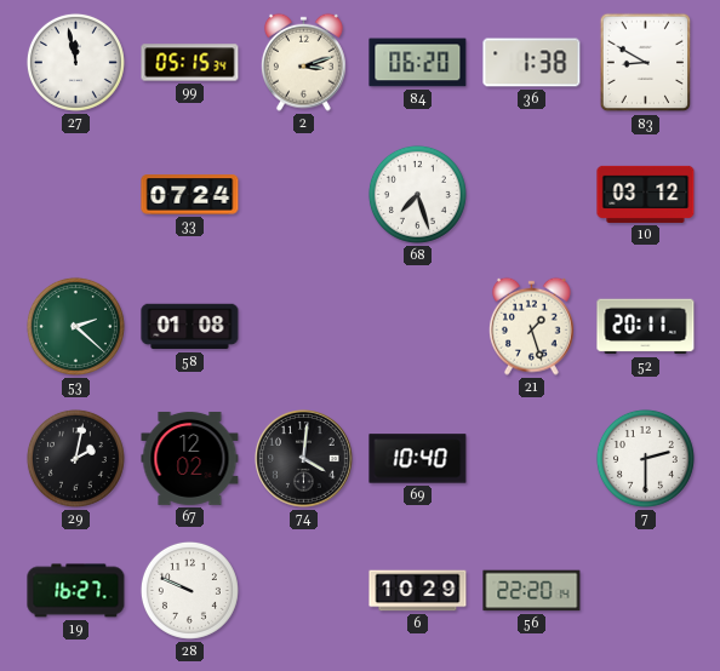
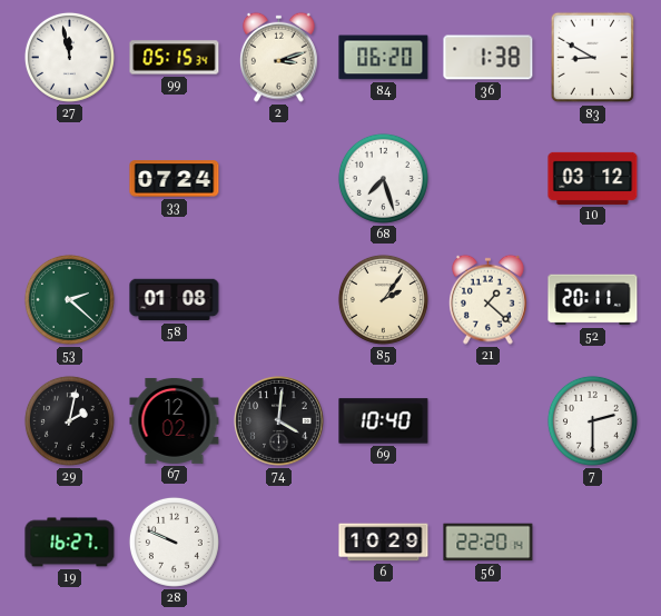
85: none -> 2:06
21: 1:27 -> 1:22
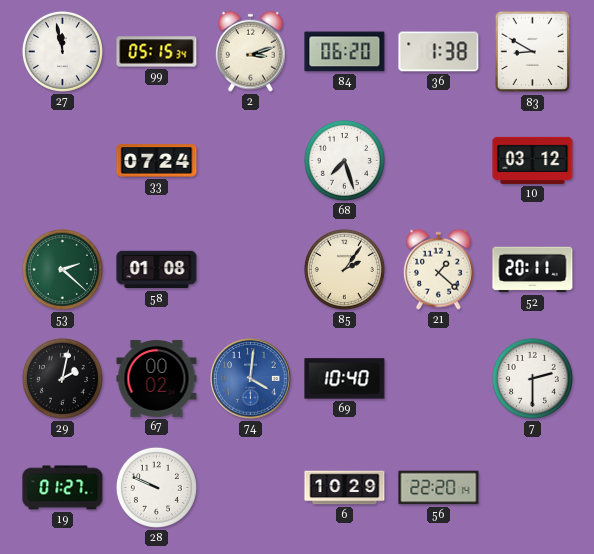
67: 12:02 -> 00:02
74 dial: black -> blue
19: 16:27 -> 01:27
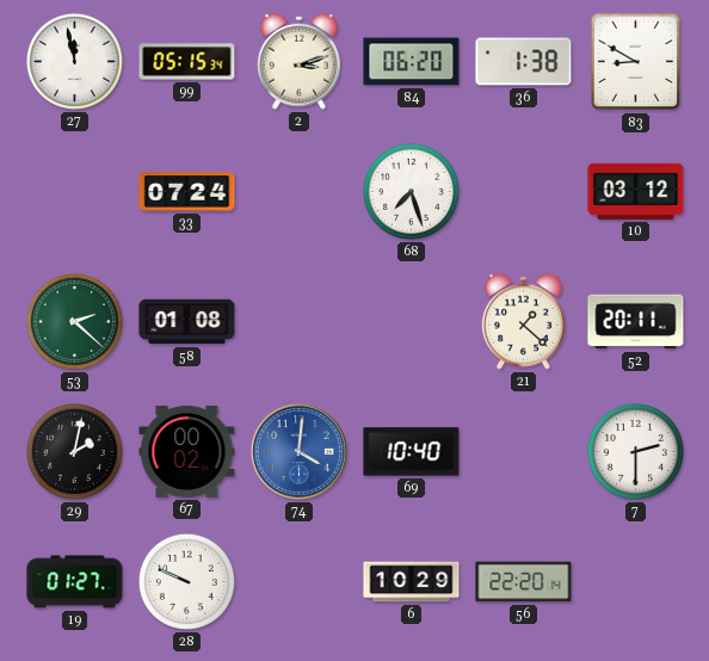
85: 2:06 -> none
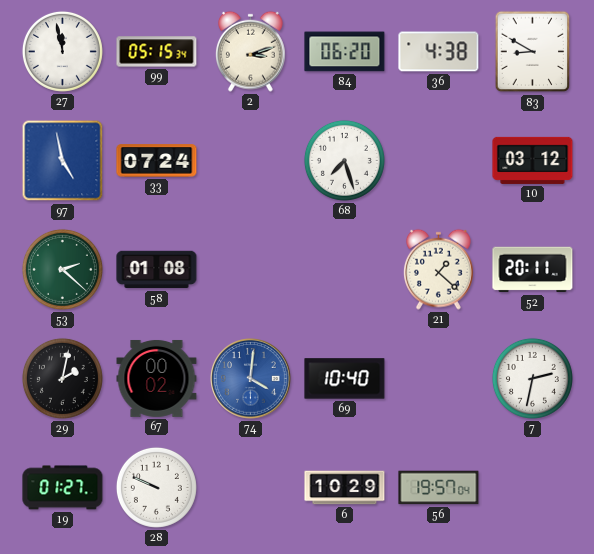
36: 1:38 -> 4:38
97: none -> 4:58
7: 2:30 -> 2:32
56: 22:20 -> 19:57
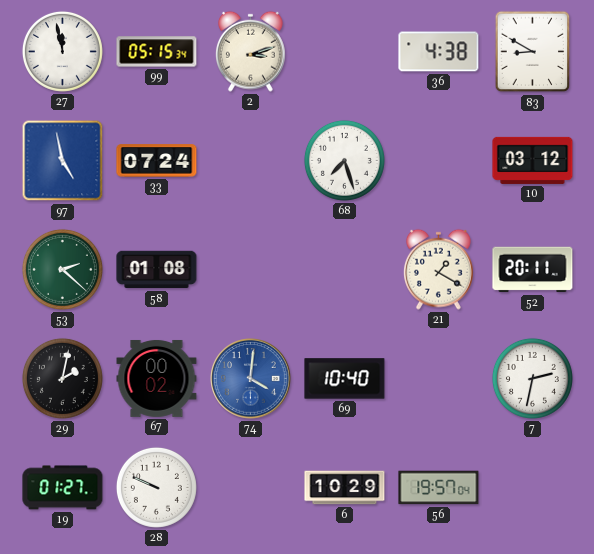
84: 06:20 -> none
21: 1:22 -> 1:20
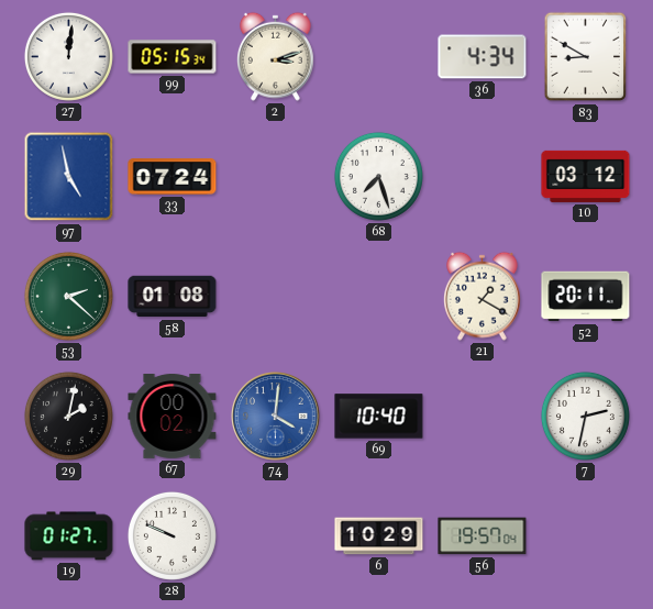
27: 11:58 -> 12:01
36: 4:38 -> 4:34
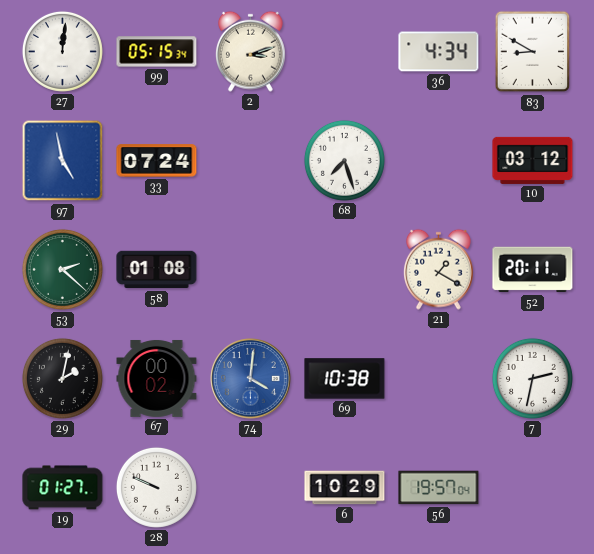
69: 10:40 -> 10:38
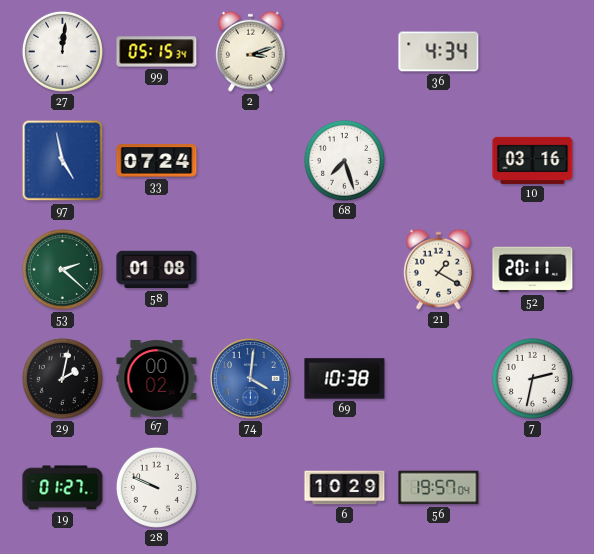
83: 8:50 -> none
10: 03:12 -> 03:16
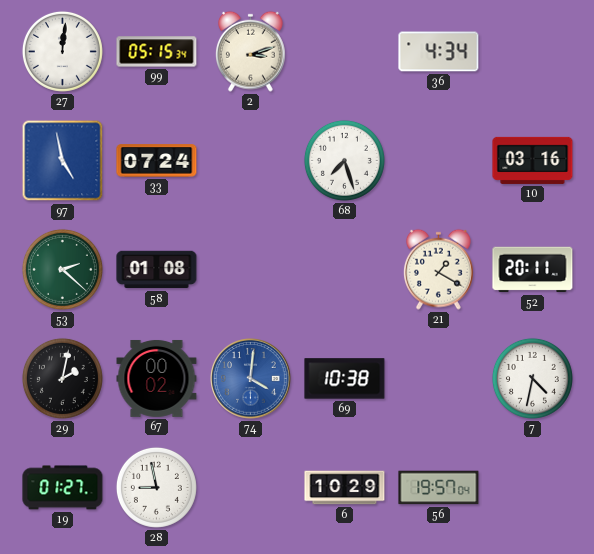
7: 2:32 -> 4:32
28: 9:49 -> 8:58
